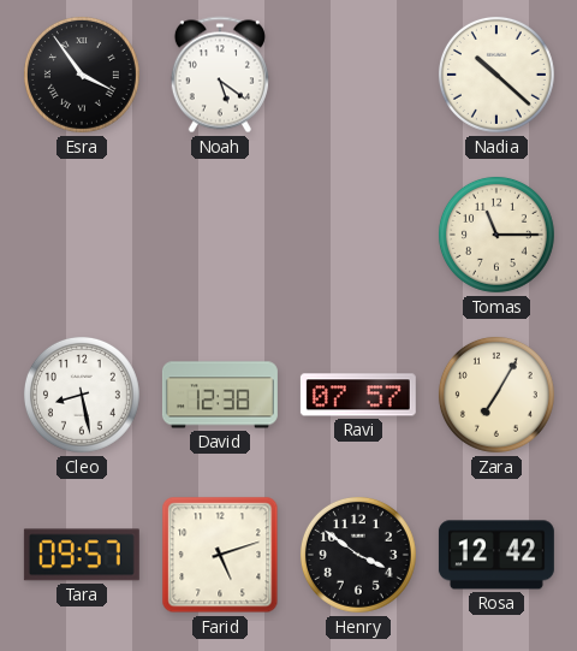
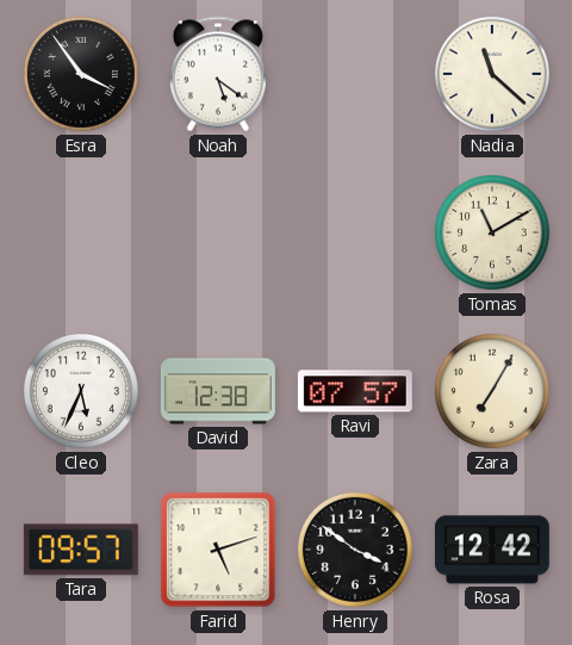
Nadia: 10:22 -> 11:22
Tomas: 11:15 -> 11:10
Cleo: 8:28 -> 5:34
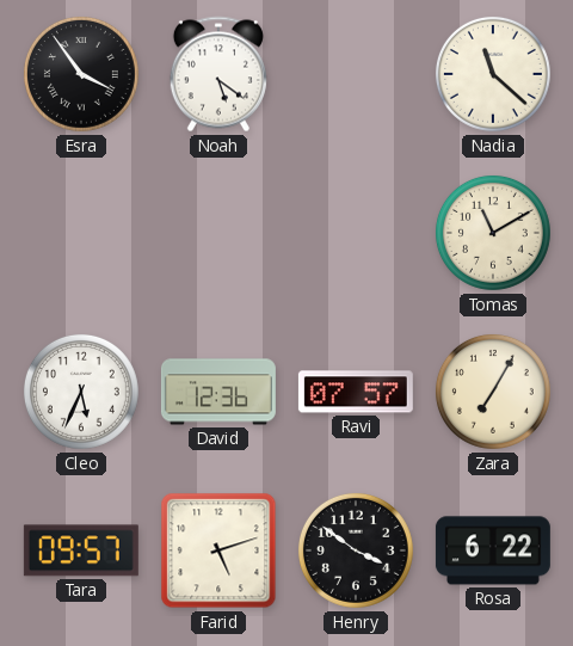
David: 12:38 -> 12:36
Rosa: 12:42 -> 6:22
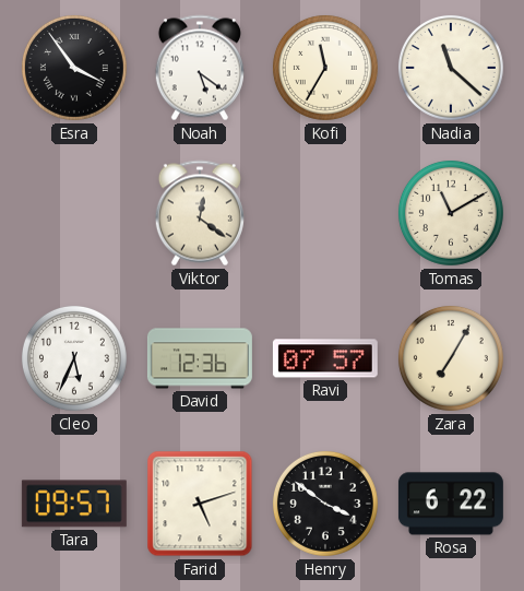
Kofi: none -> 11:35
Viktor: none -> 12:21
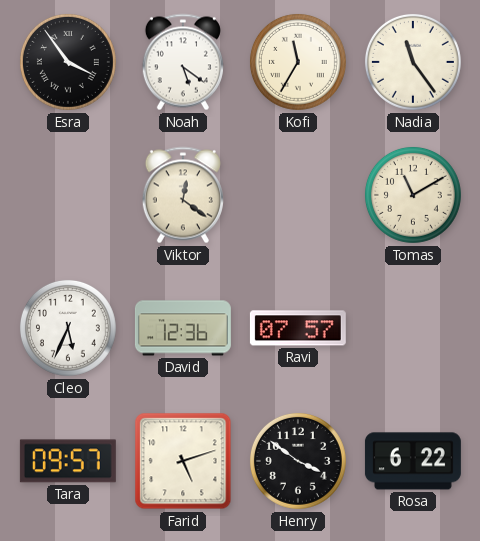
Nadia: 11:22 -> 11:24
Zara: 7:05 -> none
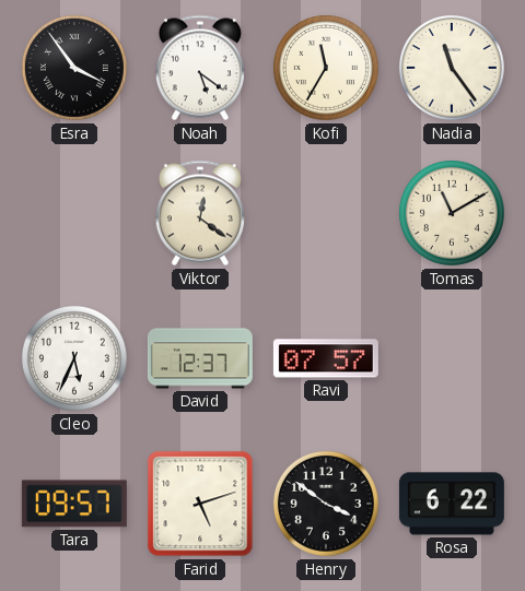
David: 12:36 -> 12:37
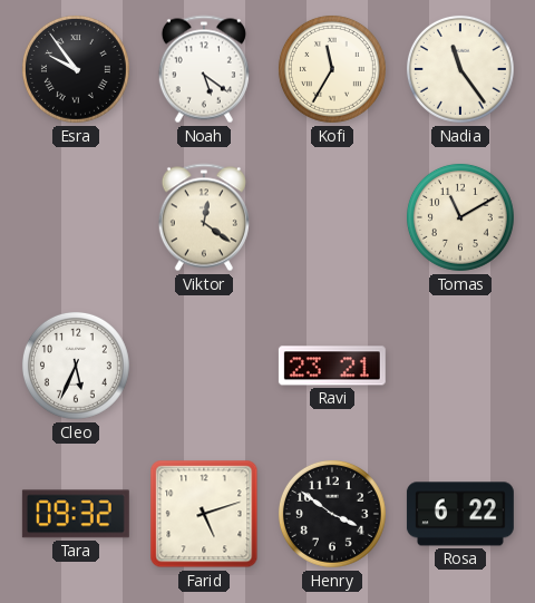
Esra: 3:54 -> 9:54
David: 12:37 -> none
Ravi: 07:57 -> 23:21
Tara: 09:57 -> 09:32
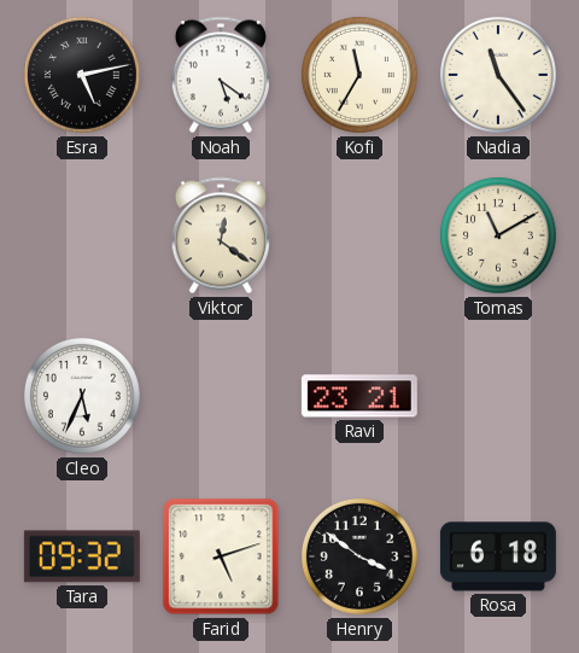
Esra: 9:54 -> 5:13
Rosa: 6:22 -> 6:18
